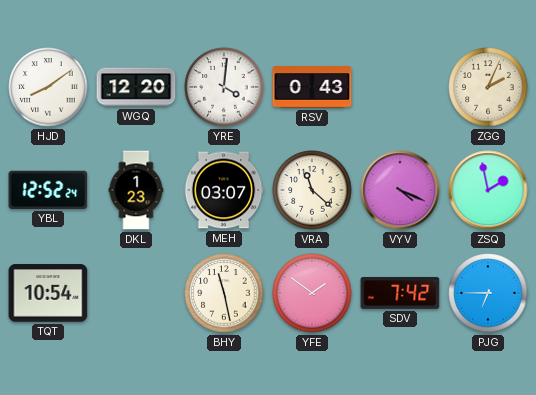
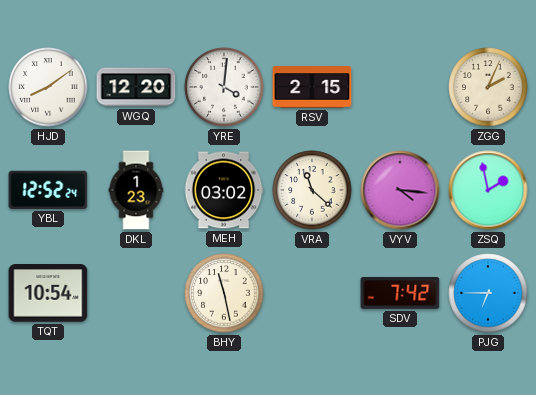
RSV: 0:43 -> 2:15
MEH: 03:07 -> 03:02
VYV: 4:19 -> 4:16
YFE: 1:51 -> none
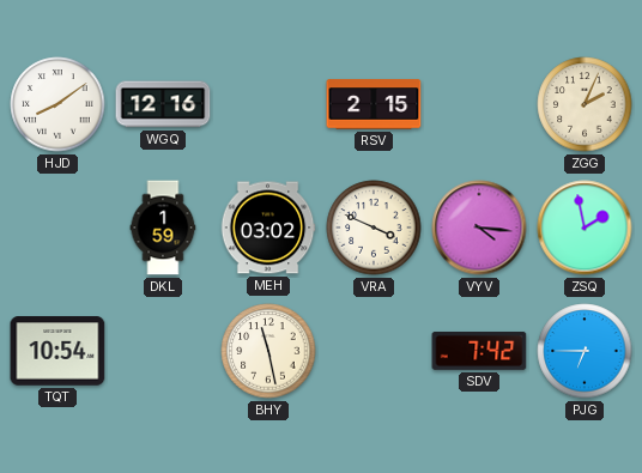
WGQ: 12:20 -> 12:16
YRE: 4:01 -> none
YBL: 12:52 -> none
DKL: 1:23 -> 1:59
VRA: 11:22 -> 3:49
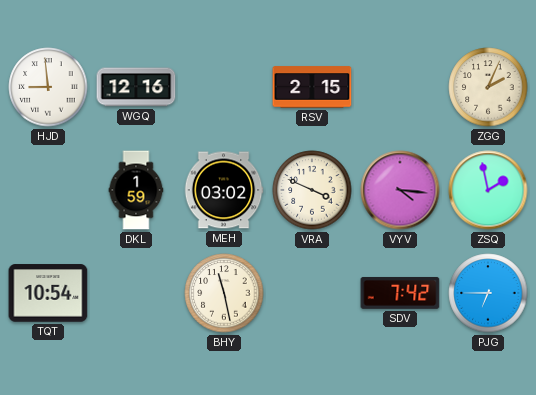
HJD: 8:09 -> 8:59
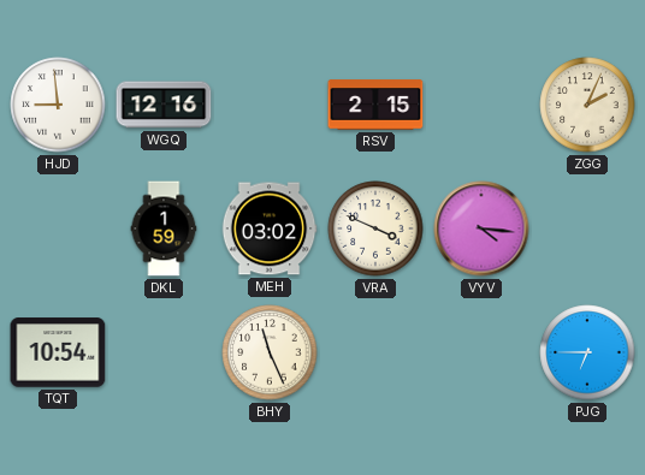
ZSQ: 1:58 -> none
BHY: 11:28 -> 11:26
SDV: 7:42 -> none
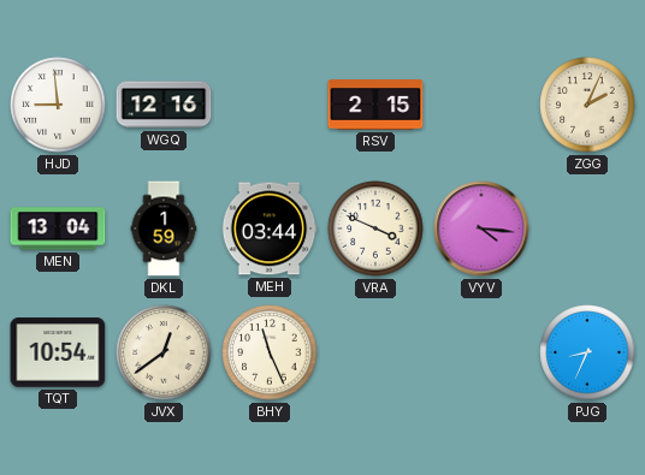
MEN: none -> 13:04
MEH: 03:02 -> 03:44
JVX: none -> 12:39
PJG: 6:45 -> 8:34
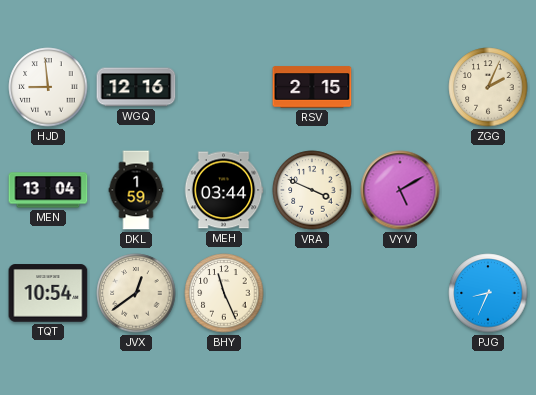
VYV: 4:16 -> 5:10
